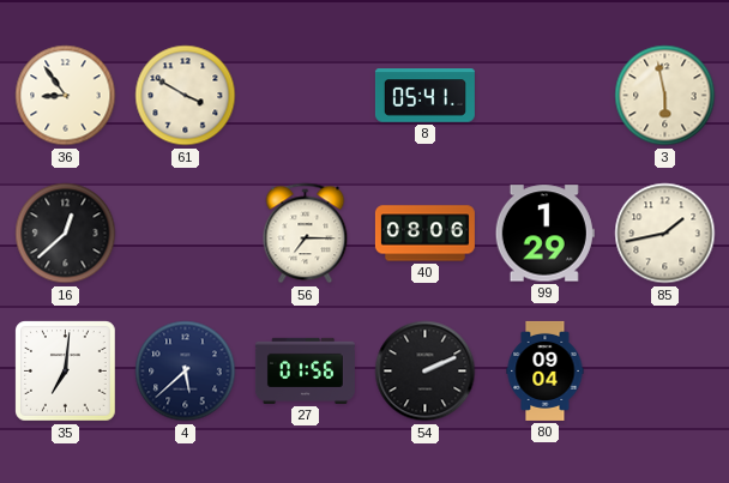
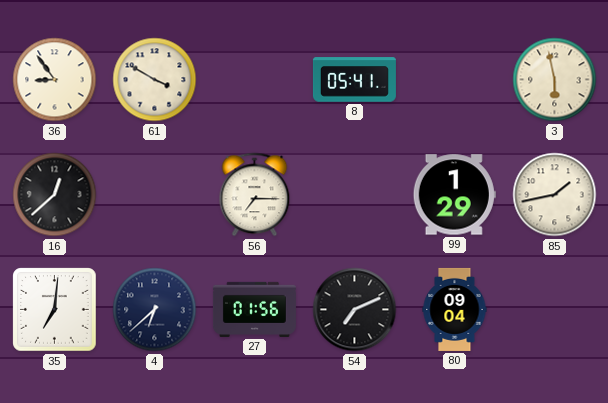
40: 08:06 -> none
4: 5:38 -> 6:38
54: 2:11 -> 7:11
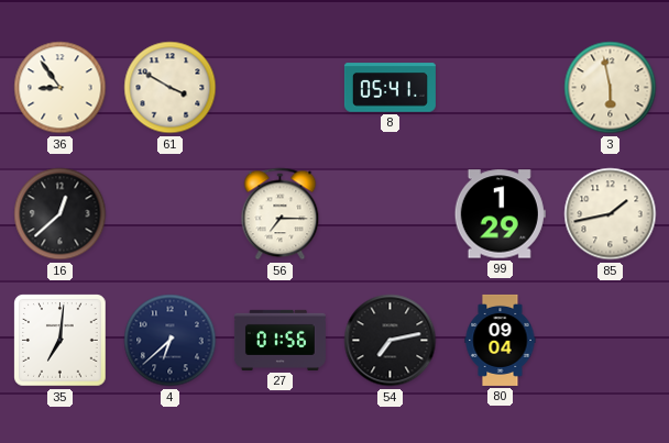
54: 7:11 -> 7:13
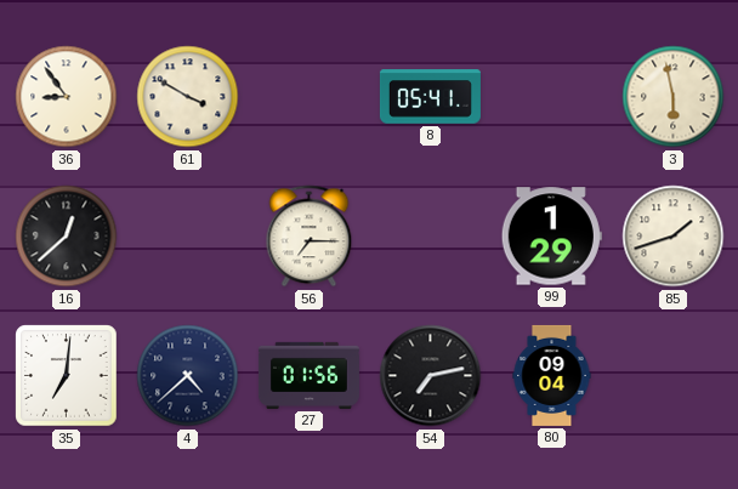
85: 1:43 -> 1:42
4: 6:38 -> 4:38
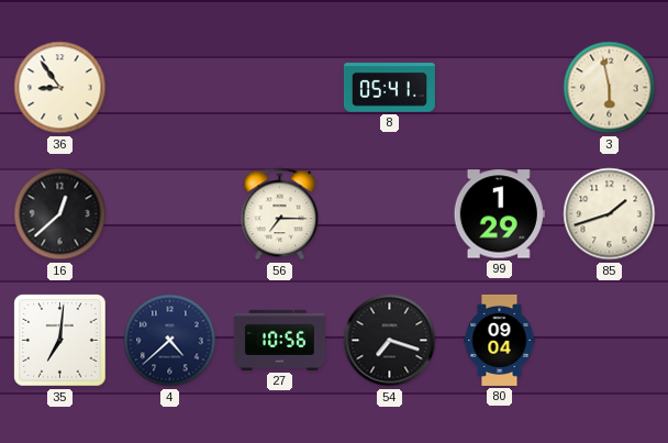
61: 3:50 -> none
27: 01:56 -> 10:56
54: 7:13 -> 7:18
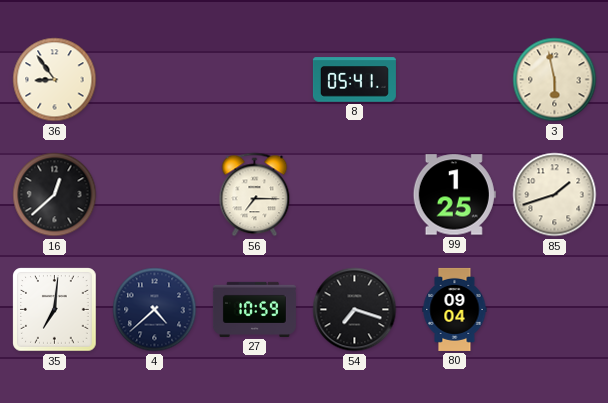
99: 1:29 -> 1:25
27: 10:56 -> 10:59
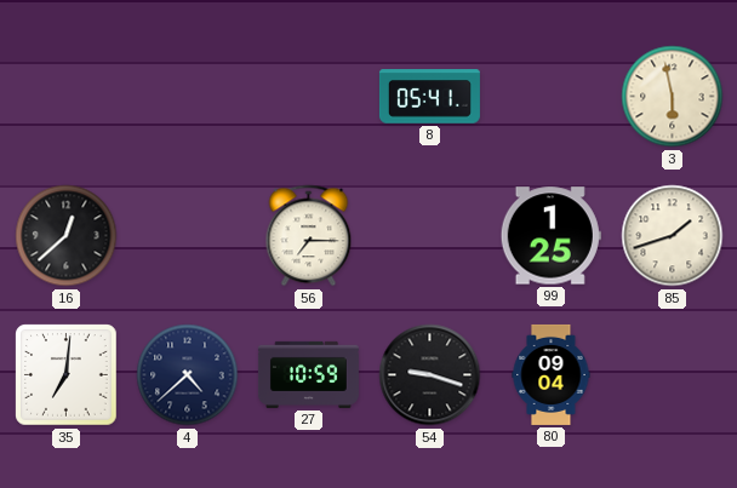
36: 8:54 -> none
54: 7:18 -> 9:18
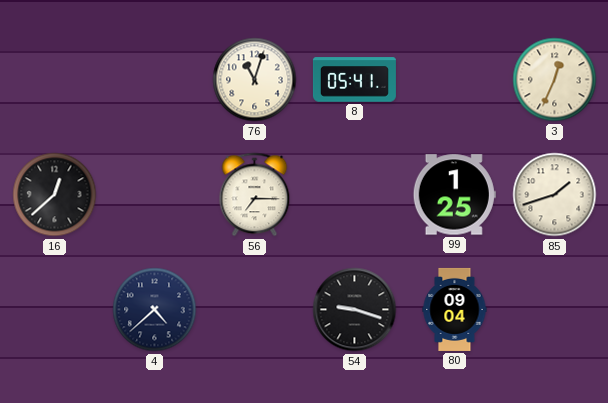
76: none -> 11:03
3: 5:58 -> 12:34
35: 7:01 -> none
27: 10:59 -> none
